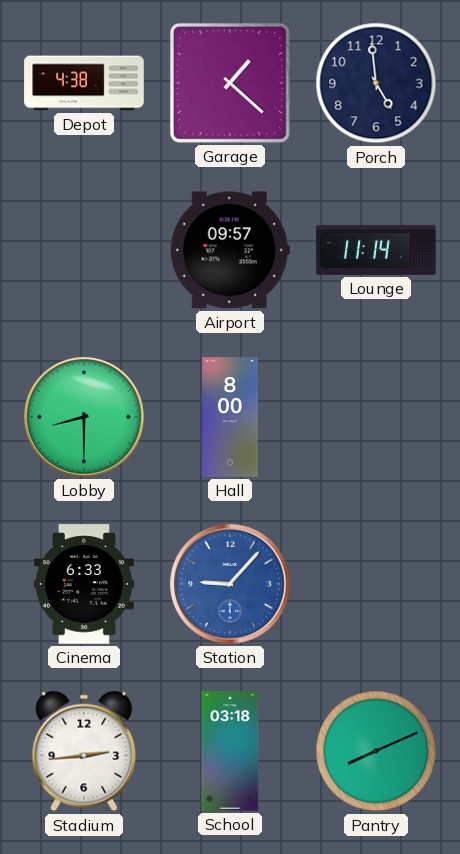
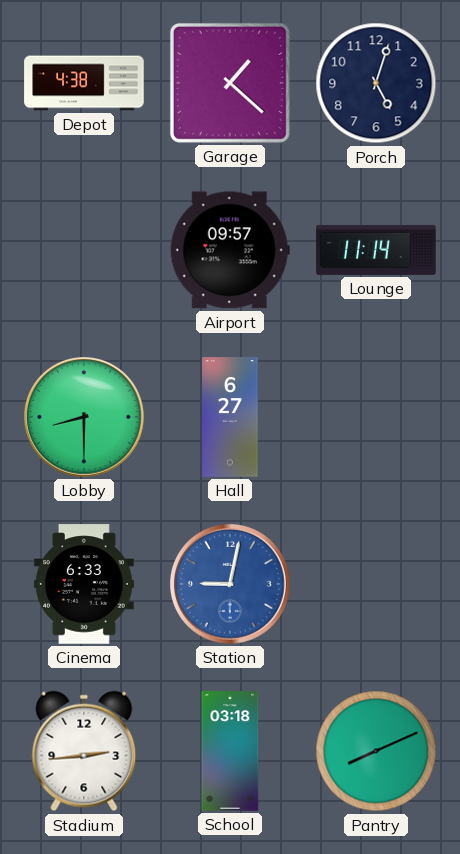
Porch: 4:59 -> 5:03
Hall: 8:00 -> 6:27
Station: 9:07 -> 9:02
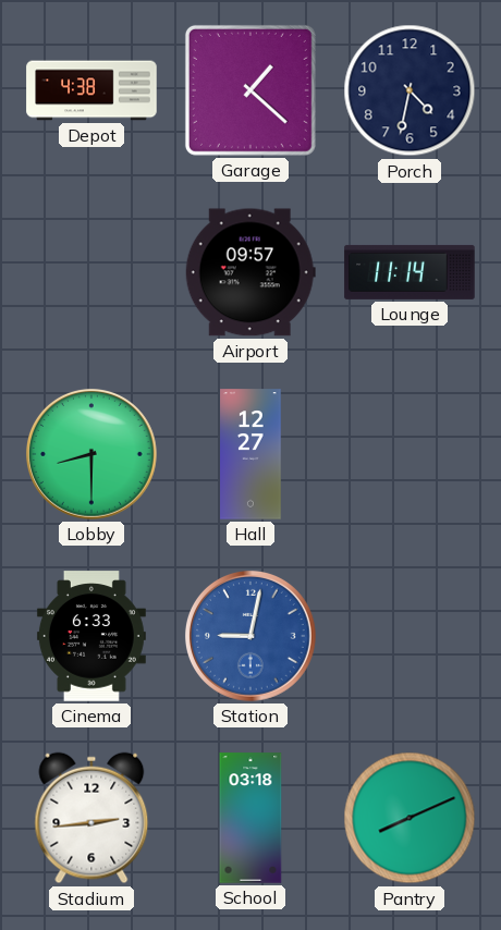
Porch: 5:03 -> 4:32
Hall: 6:27 -> 12:27
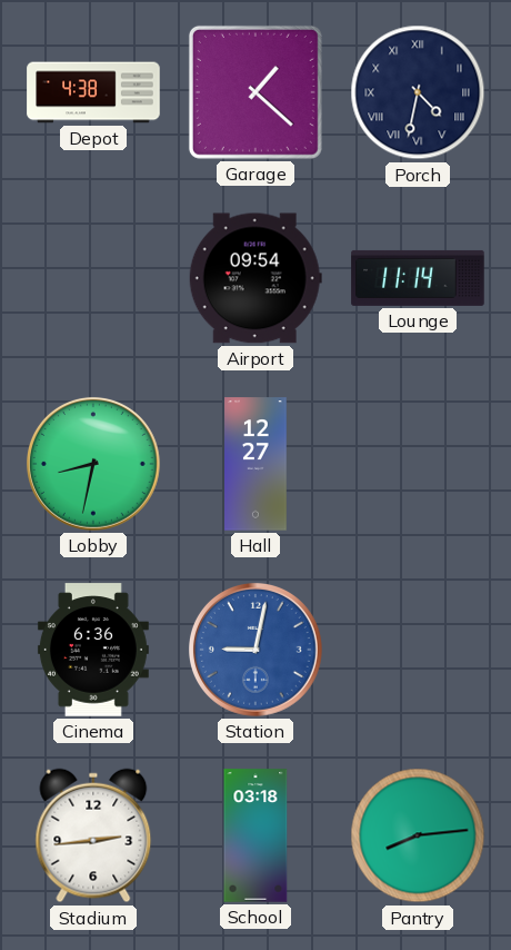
Porch numerals: Arabic -> Roman
Airport: 09:57 -> 09:54
Lobby: 8:30 -> 8:32
Cinema: 6:33 -> 6:36
Pantry: 8:11 -> 8:14
